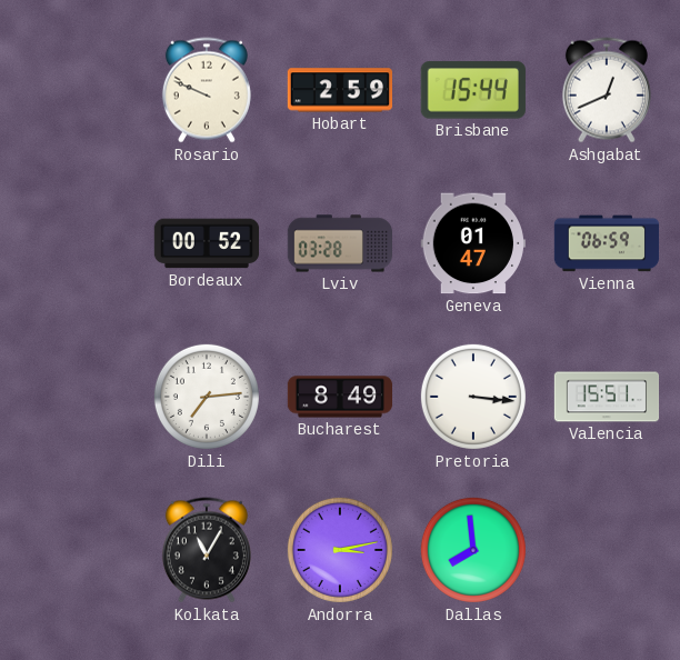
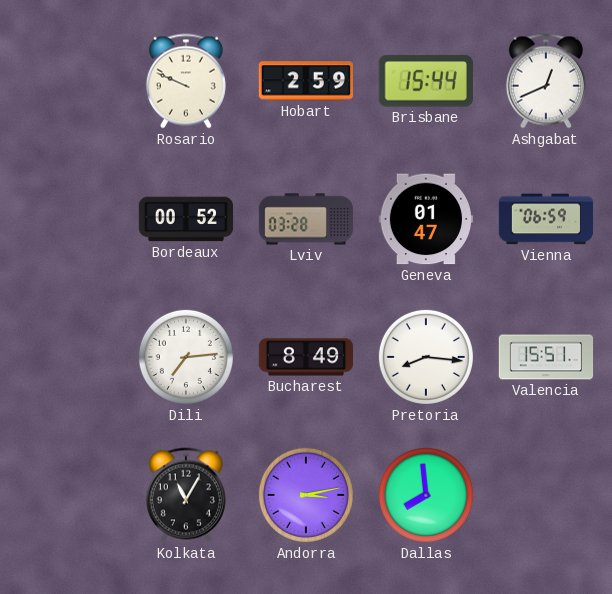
Pretoria: 3:16 -> 8:16
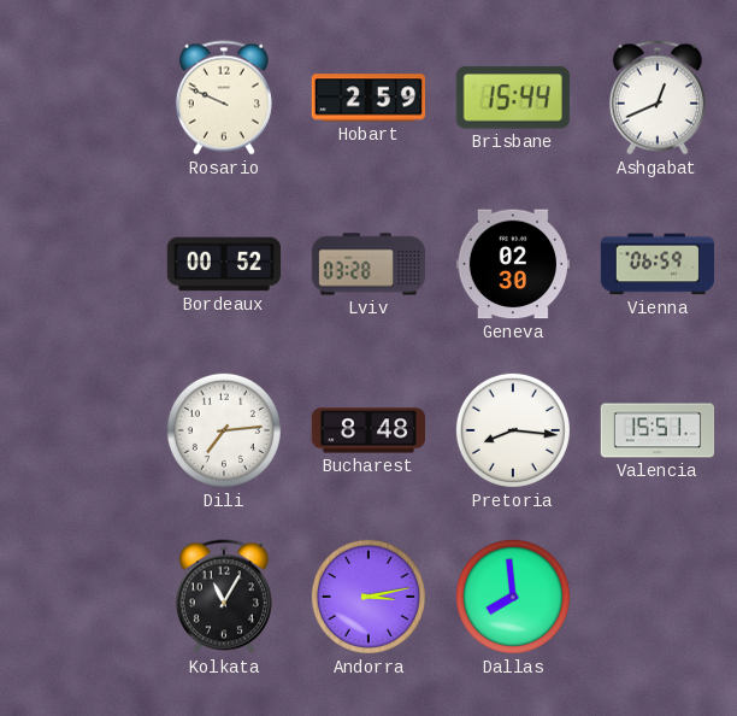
Geneva: 01:47 -> 02:30
Bucharest: 8:49 -> 8:48
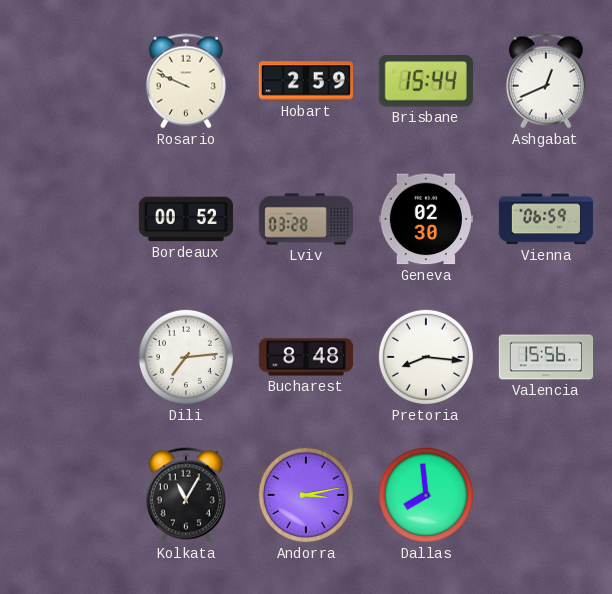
Valencia: 15:51 -> 15:56
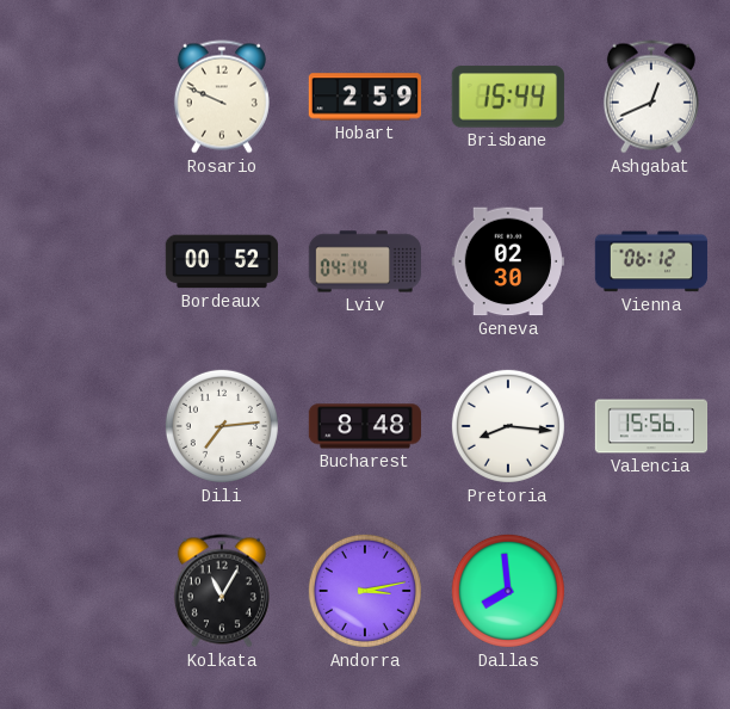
Lviv: 03:28 -> 04:14
Vienna: 06:59 -> 06:12
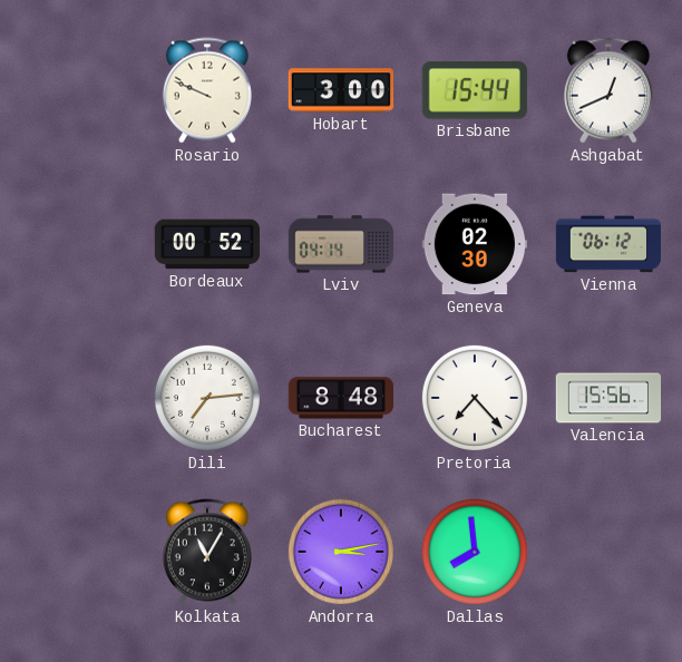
Hobart: 2:59 -> 3:00
Pretoria: 8:16 -> 7:23
